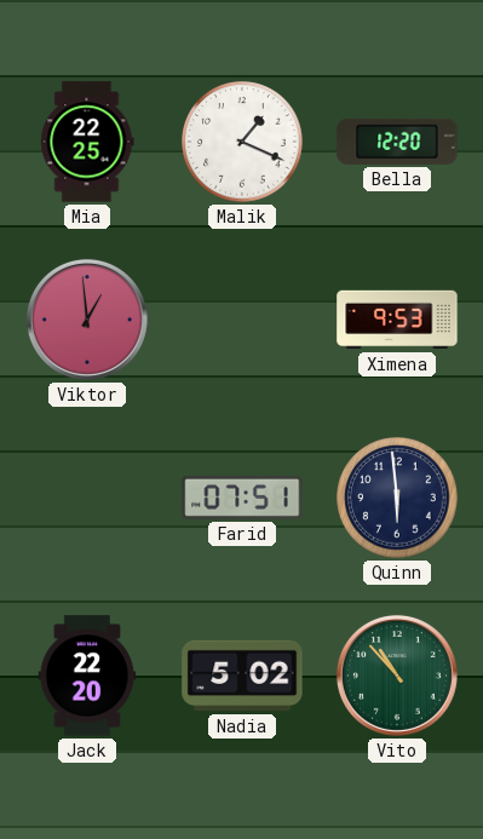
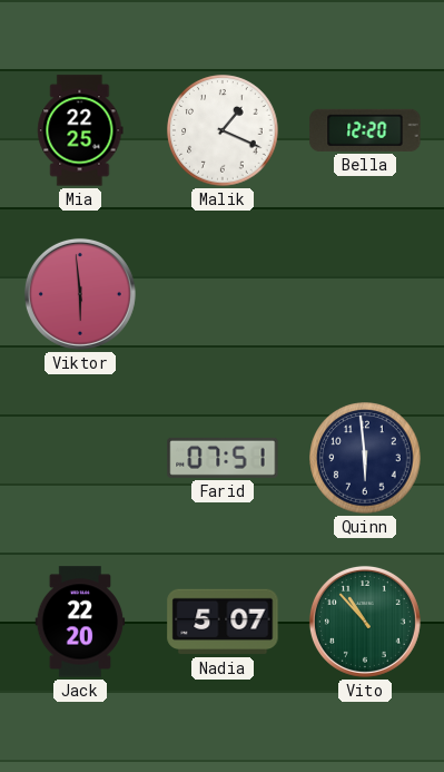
Viktor: 12:59 -> 5:59
Ximena: 9:53 -> none
Nadia: 5:02 -> 5:07
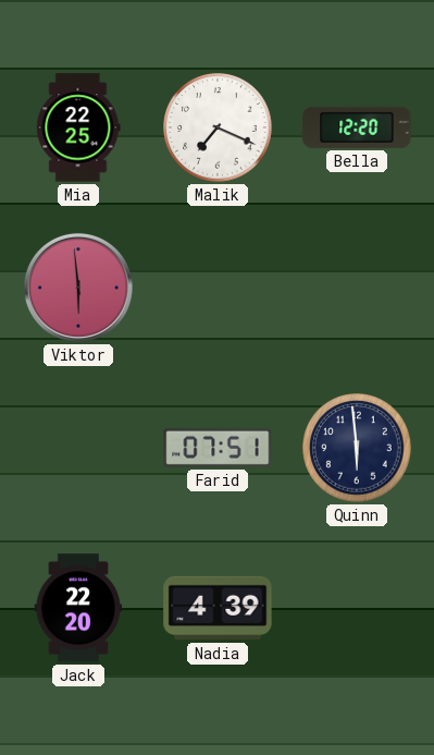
Malik: 1:19 -> 7:19
Nadia: 5:07 -> 4:39
Vito: 10:53 -> none
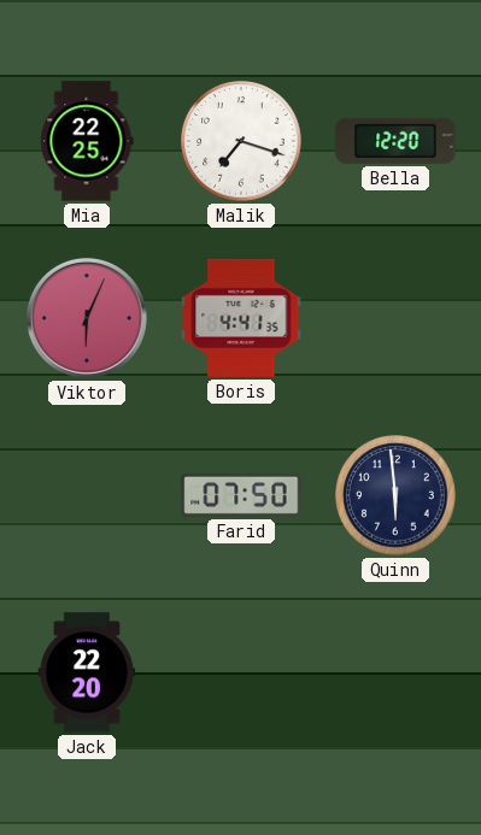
Malik: 7:19 -> 7:18
Viktor: 5:59 -> 6:04
Boris: none -> 4:41
Farid: 07:51 -> 07:50
Nadia: 4:39 -> none
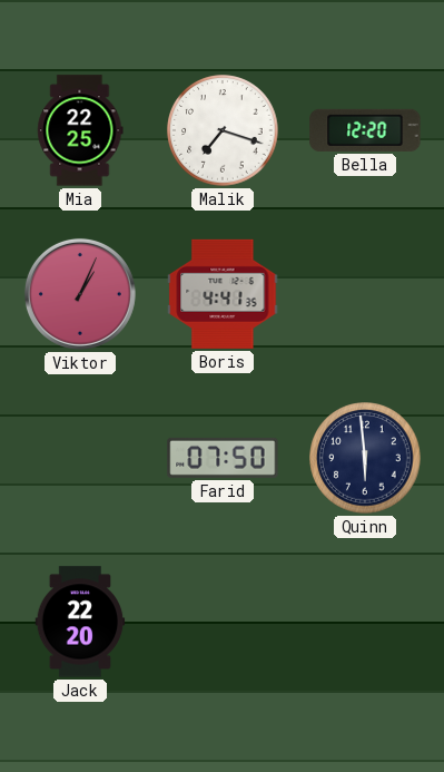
Viktor: 6:04 -> 1:04
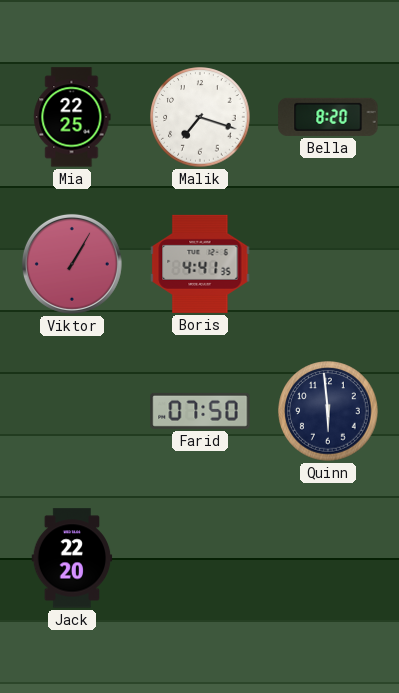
Bella: 12:20 -> 8:20
Viktor: 1:04 -> 1:05
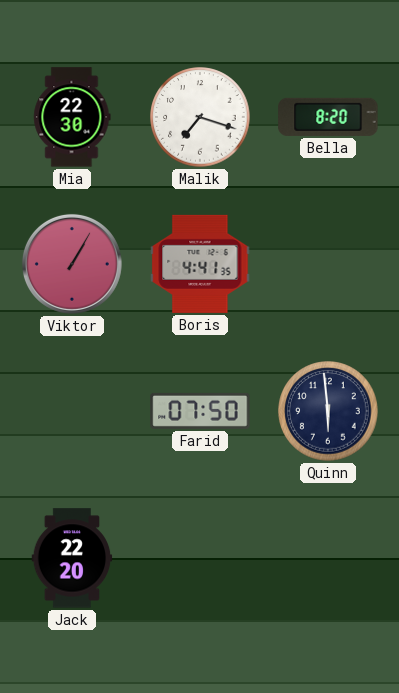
Mia: 22:25 -> 22:30
